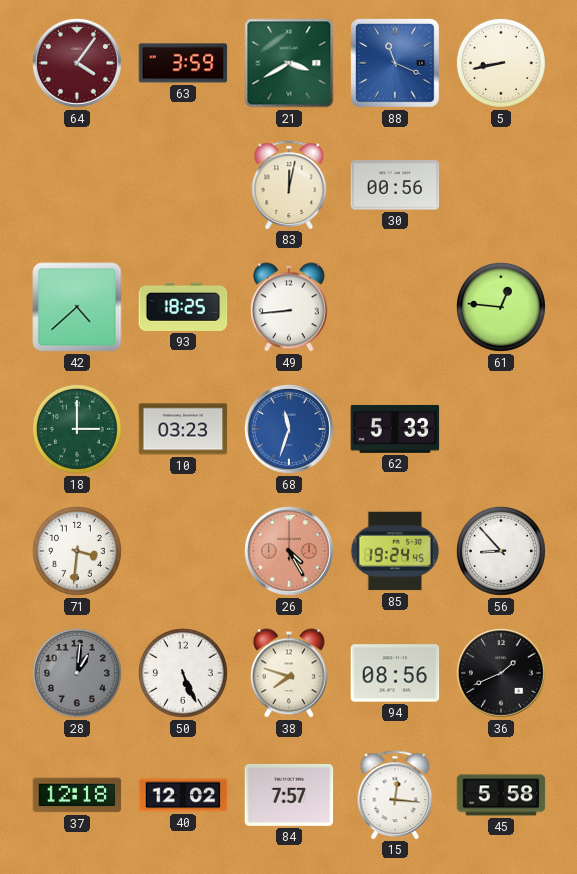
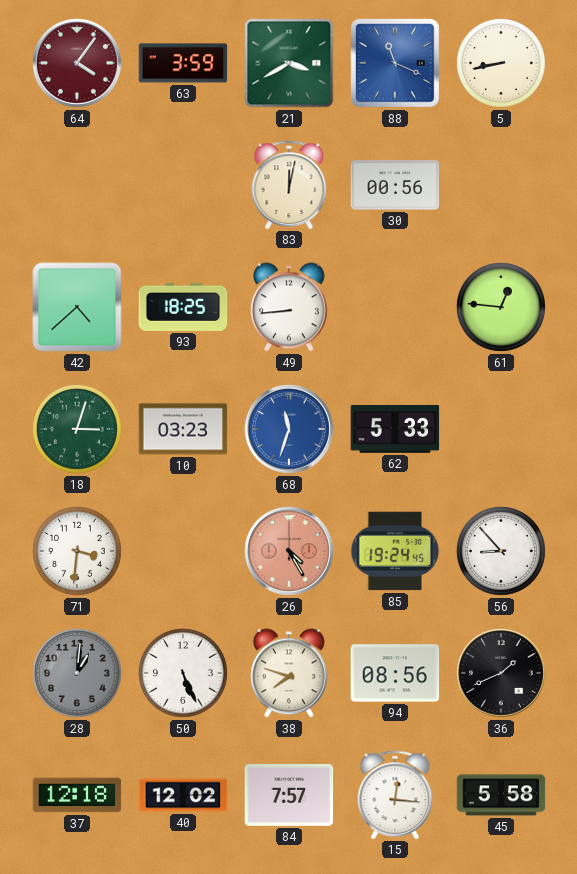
18: 3:00 -> 3:03
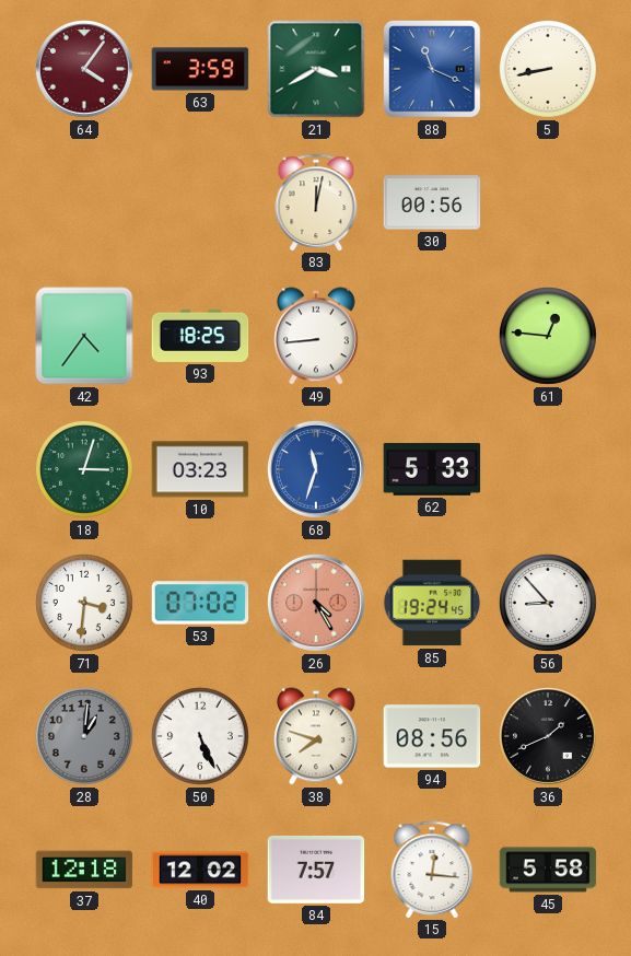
42: 4:38 -> 4:36
53: none -> 07:02
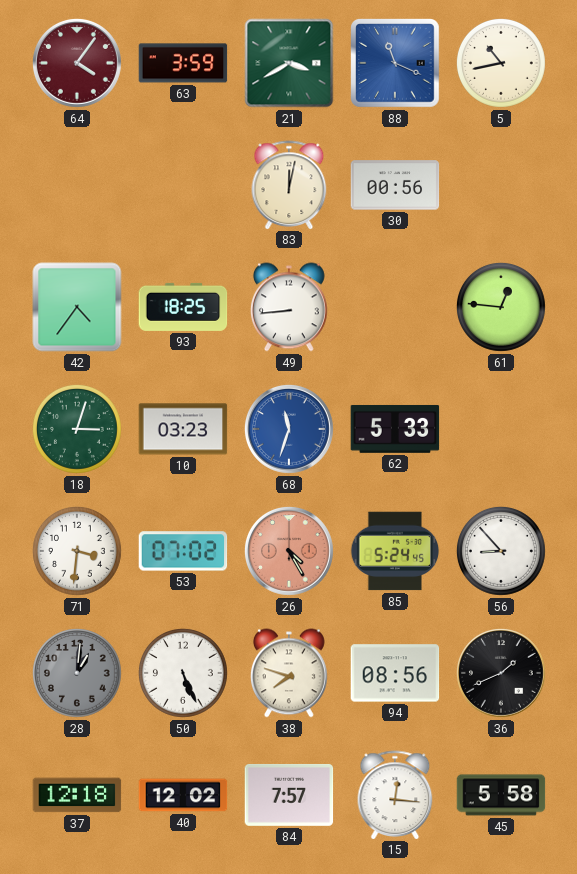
5: 8:43 -> 10:43
85: 19:24 -> 5:24
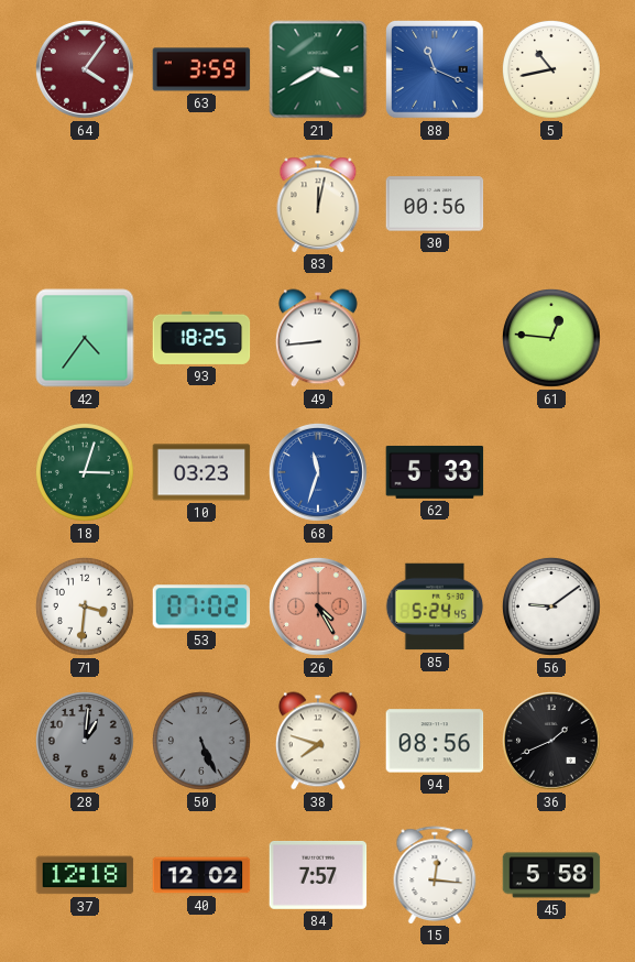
56: 8:53 -> 9:09
50 dial: white -> grey
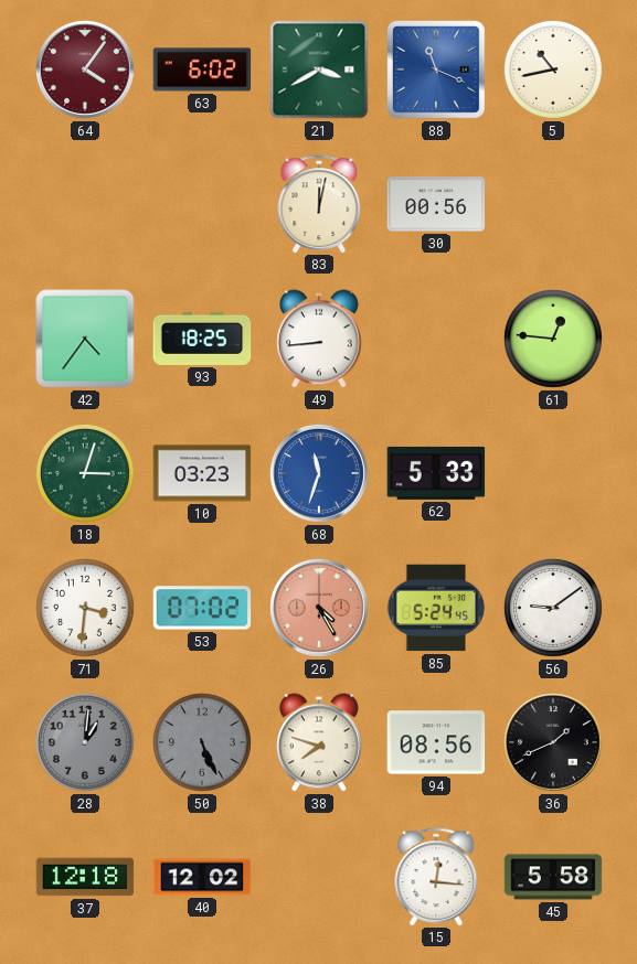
63: 3:59 -> 6:02
84: 7:57 -> none
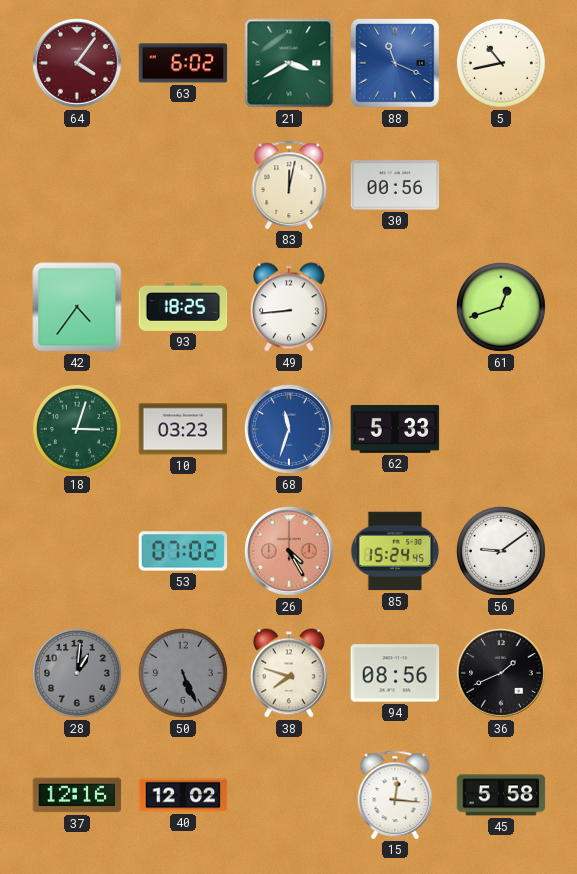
61: 12:46 -> 12:42
71: 3:31 -> none
85: 5:24 -> 15:24
37: 12:18 -> 12:16
